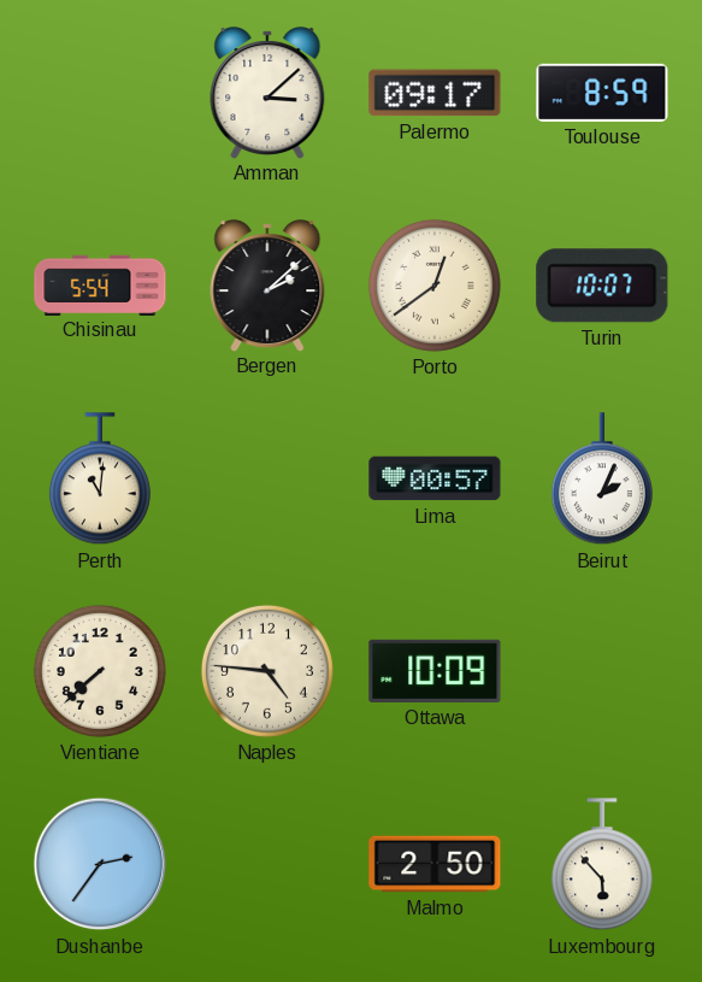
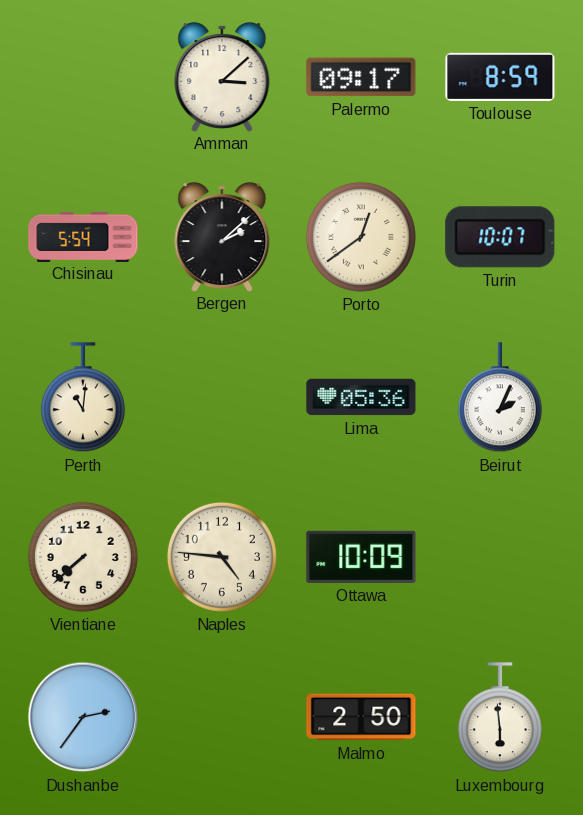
Lima: 00:57 -> 05:36
Luxembourg: 5:53 -> 5:59
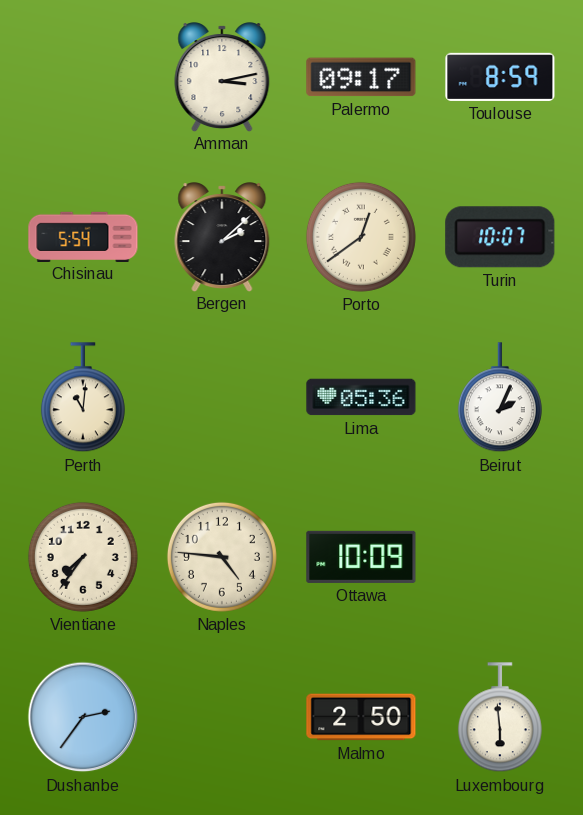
Amman: 3:08 -> 3:13
Vientiane: 7:38 -> 7:36
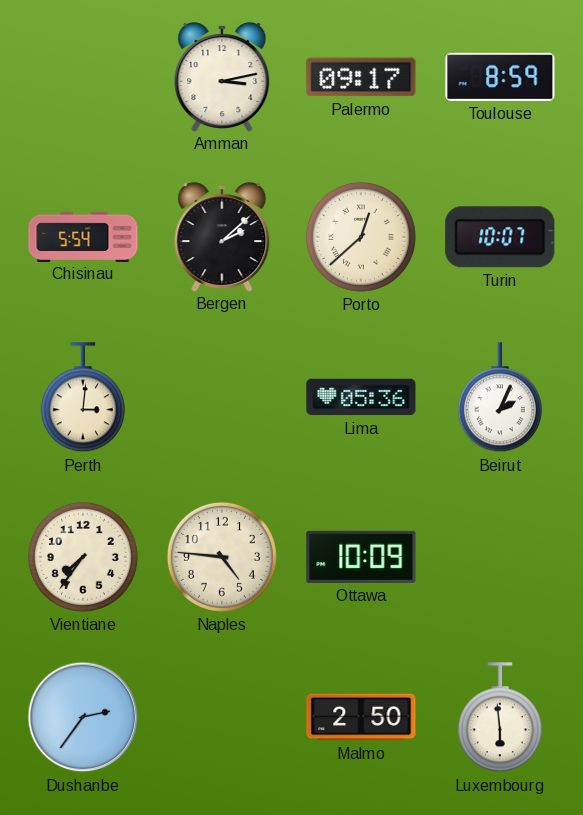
Porto: 12:39 -> 12:38
Perth: 11:01 -> 3:01
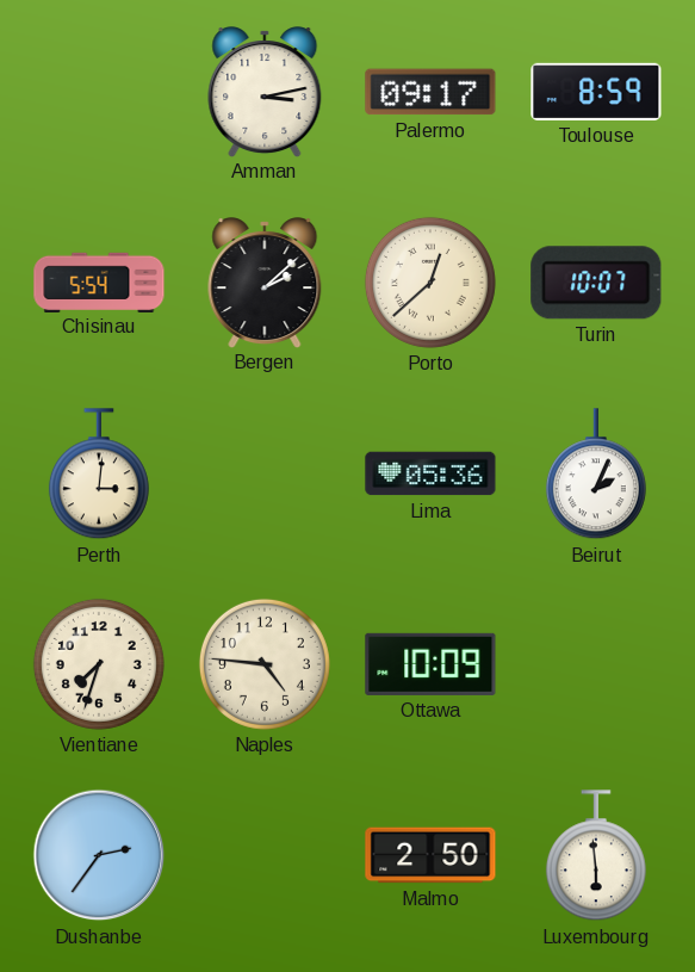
Vientiane: 7:36 -> 7:33
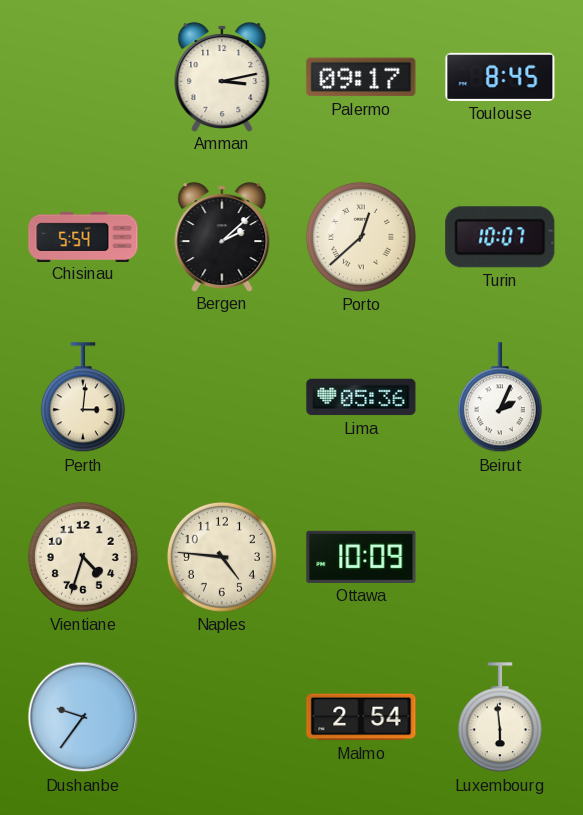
Toulouse: 8:59 -> 8:45
Vientiane: 7:33 -> 4:33
Dushanbe: 2:36 -> 9:36
Malmo: 2:50 -> 2:54
